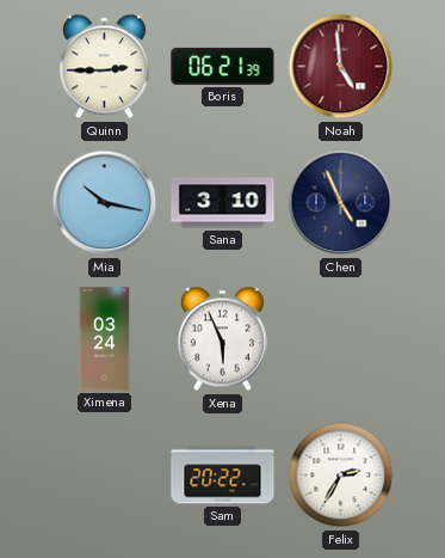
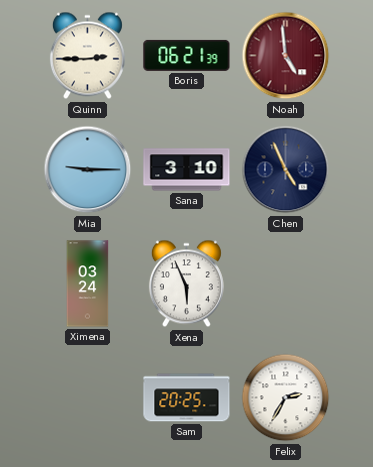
Mia: 10:17 -> 9:15
Sam: 20:22 -> 20:25
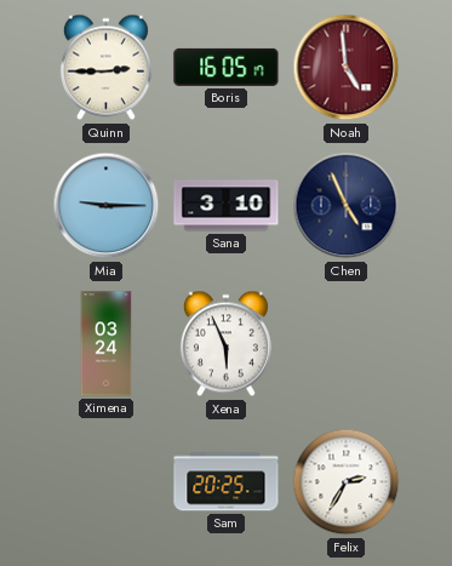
Boris: 06:21 -> 16:05
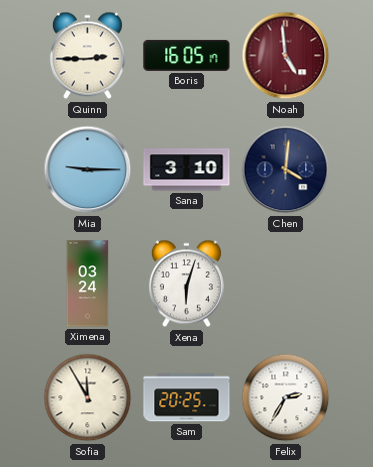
Chen: 4:56 -> 4:01
Xena: 5:56 -> 6:03
Sofia: none -> 11:55
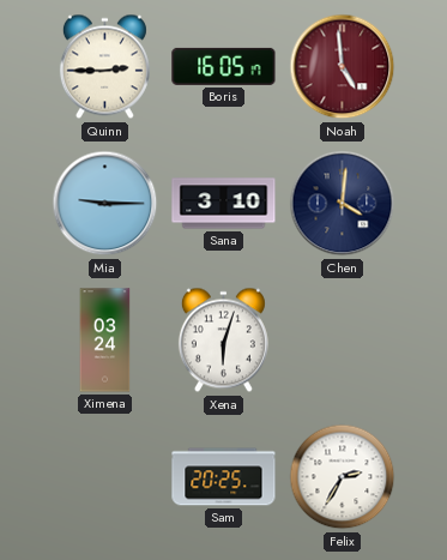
Sofia: 11:55 -> none
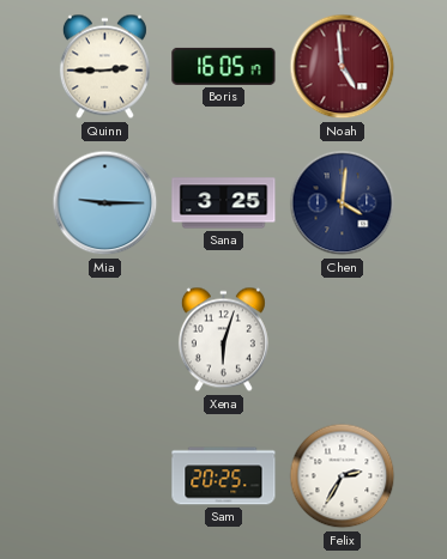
Sana: 3:10 -> 3:25
Ximena: 03:24 -> none
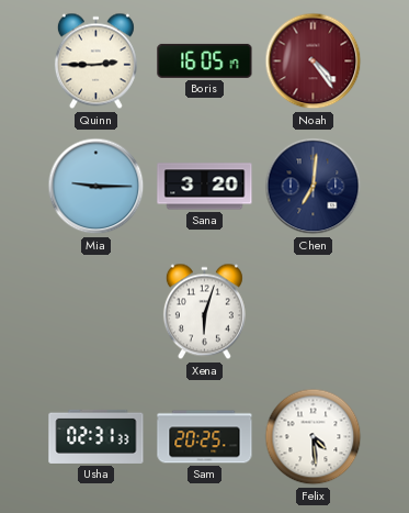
Noah: 4:59 -> 4:24
Sana: 3:25 -> 3:20
Chen: 4:01 -> 7:01
Usha: none -> 02:31
Felix: 2:35 -> 4:29
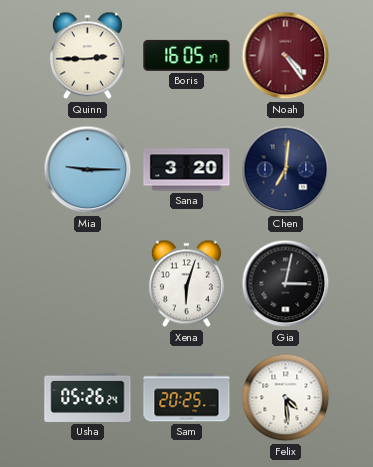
Gia: none -> 3:02
Usha: 02:31 -> 05:26
